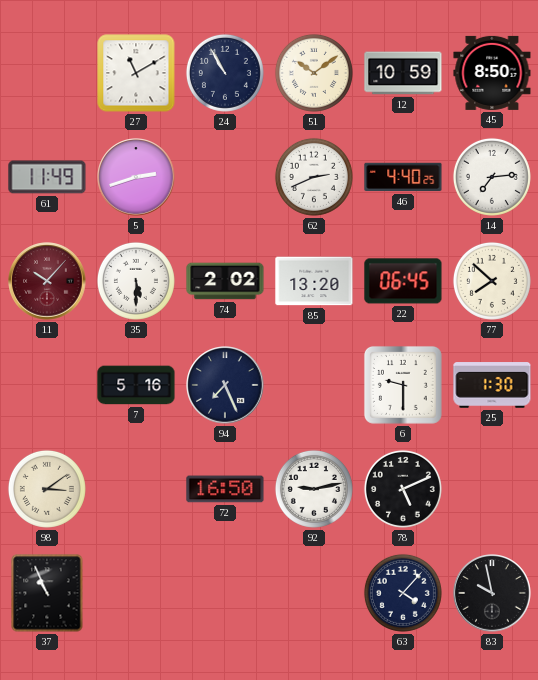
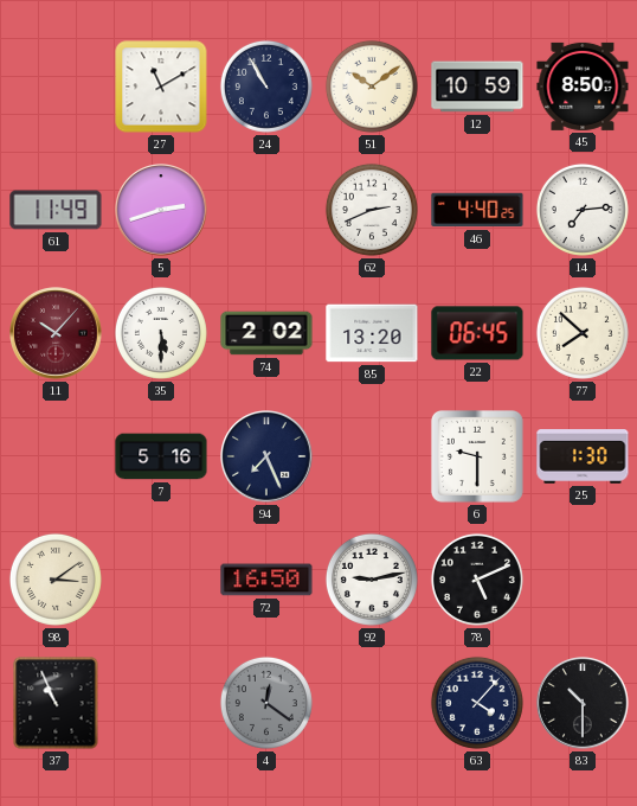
4: none -> 12:21
83: 9:58 -> 10:30
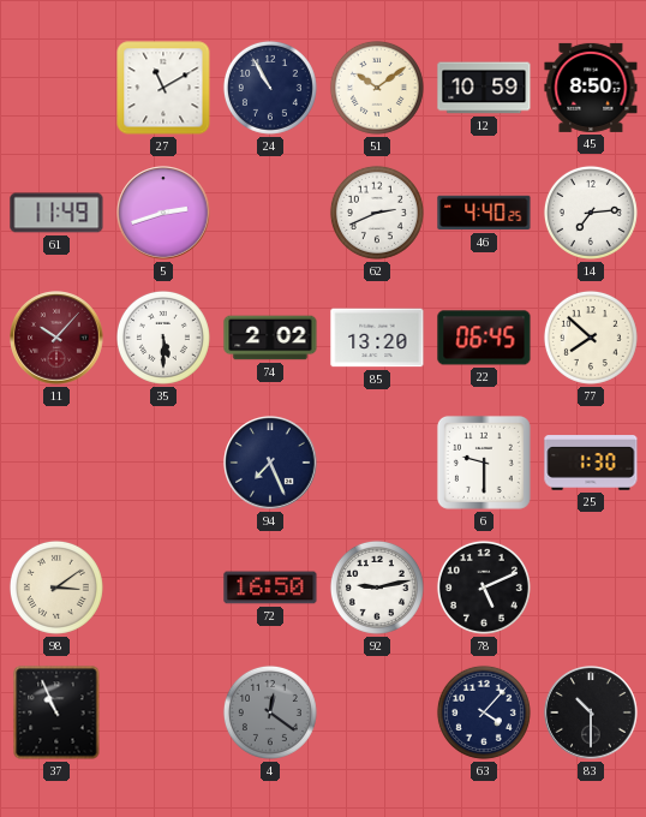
7: 5:16 -> none
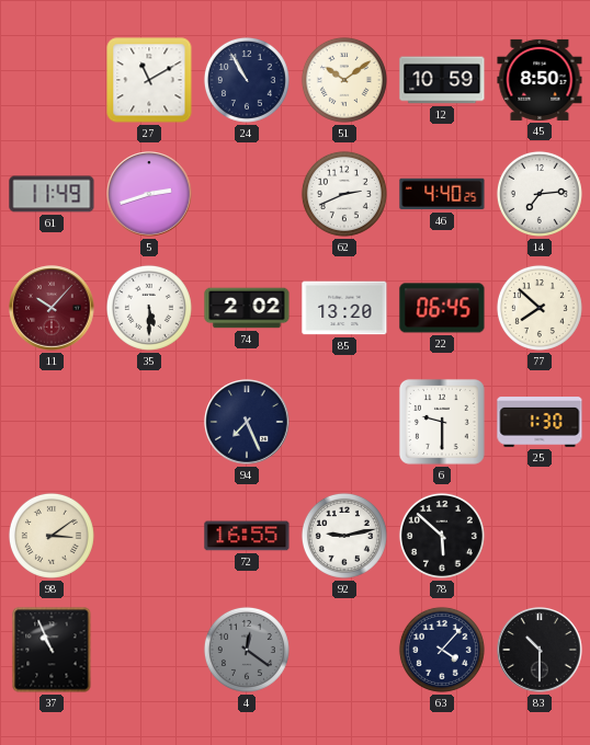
72: 16:50 -> 16:55
78: 5:11 -> 5:52
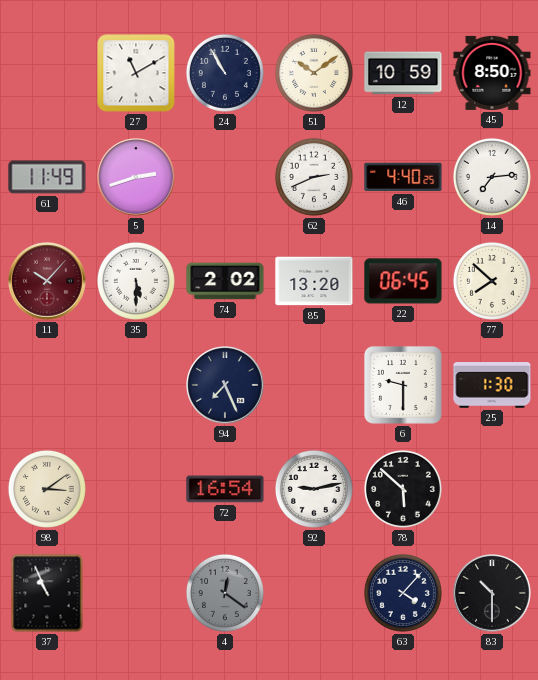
72: 16:55 -> 16:54
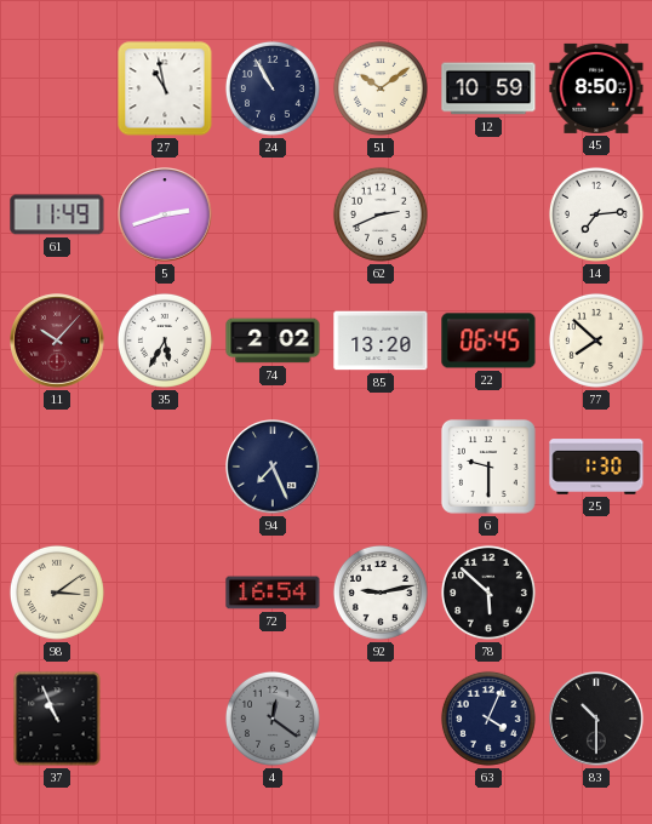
27: 11:10 -> 10:58
46: 4:40 -> none
35: 5:30 -> 5:35
63: 4:07 -> 4:04
